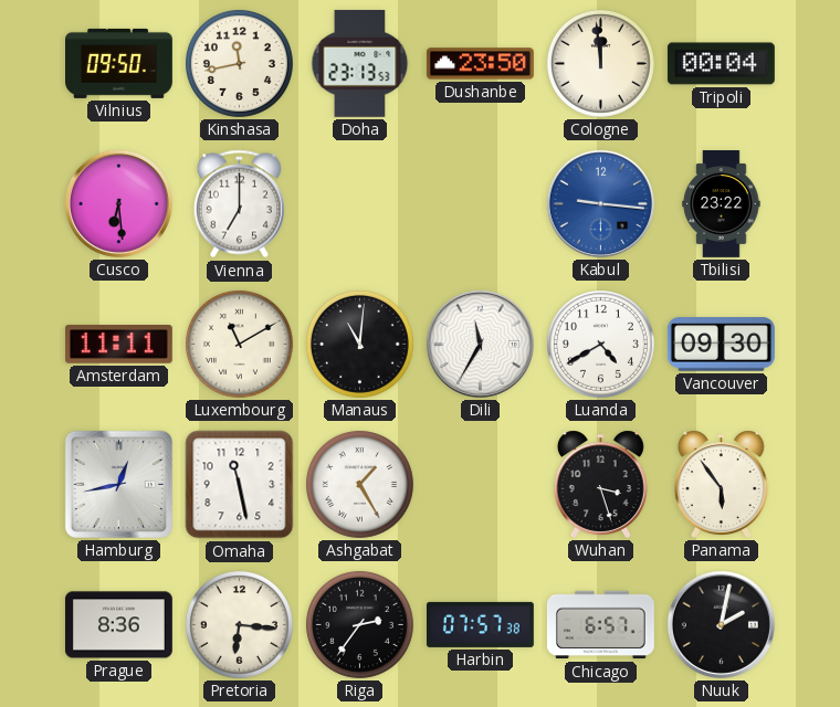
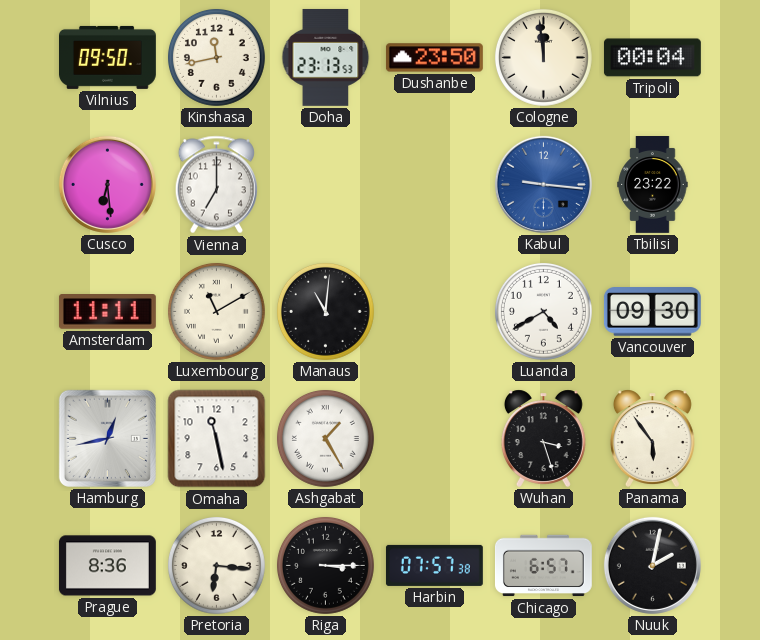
Dili: 11:35 -> none
Riga: 2:36 -> 3:15
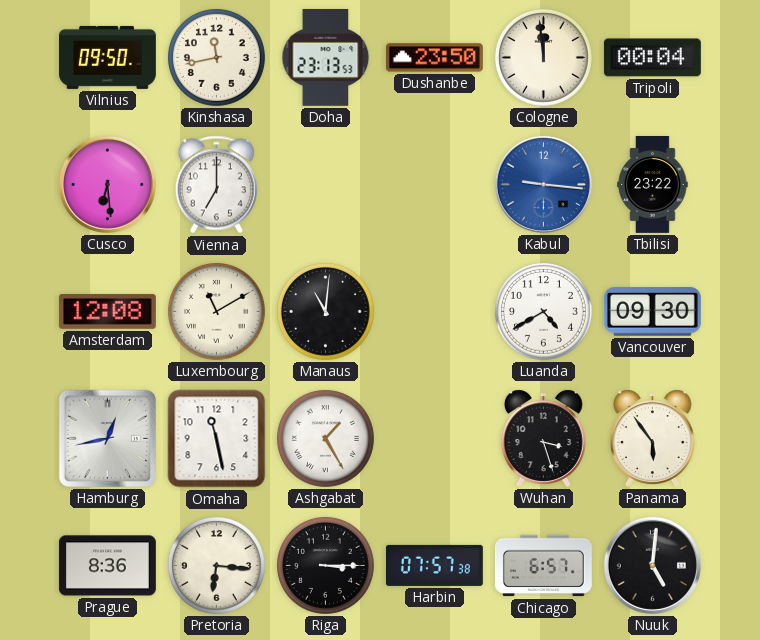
Amsterdam: 11:11 -> 12:08
Nuuk: 2:02 -> 5:01
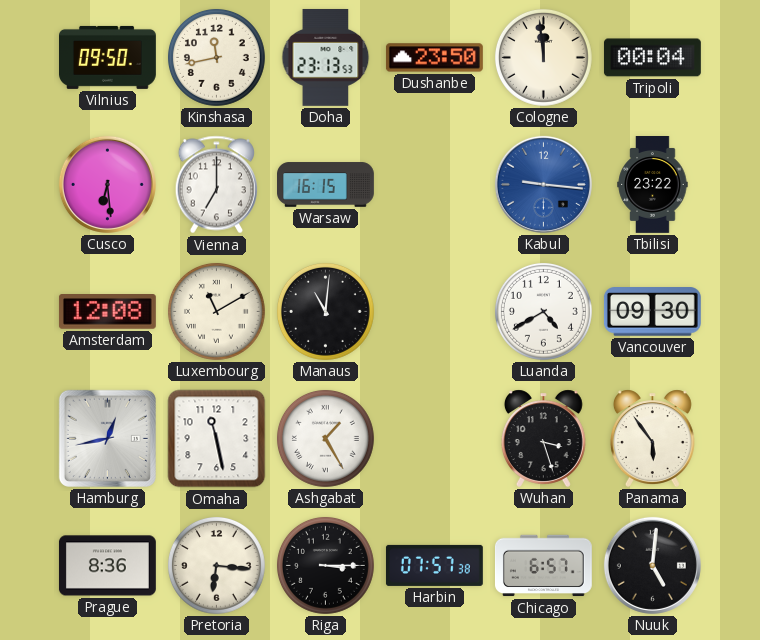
Warsaw: none -> 16:15
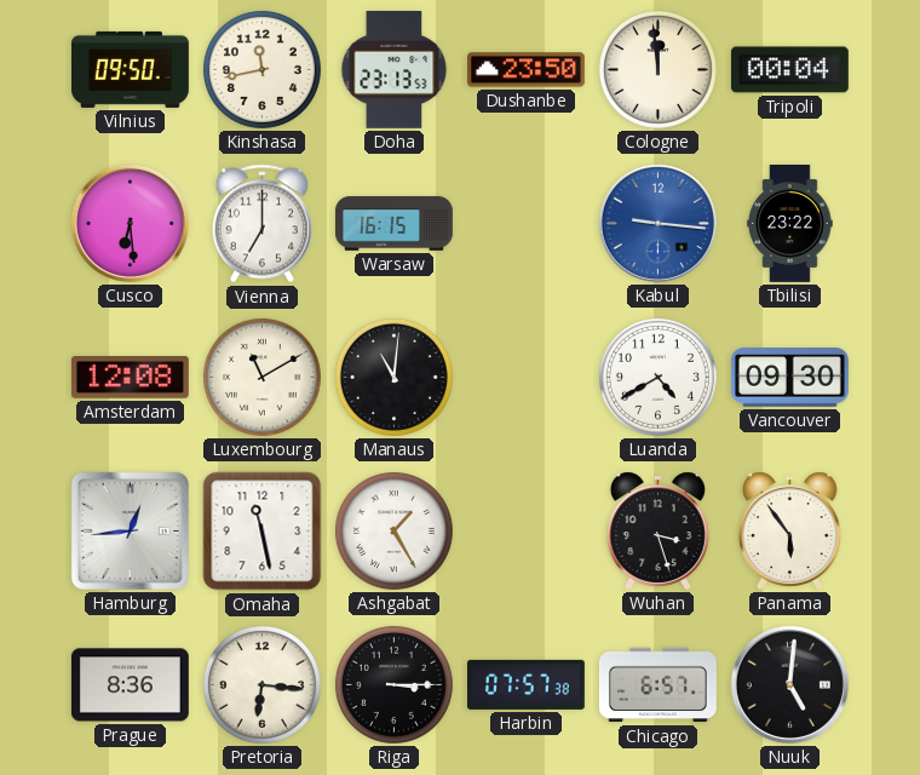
Hamburg: 12:43 -> 12:44
